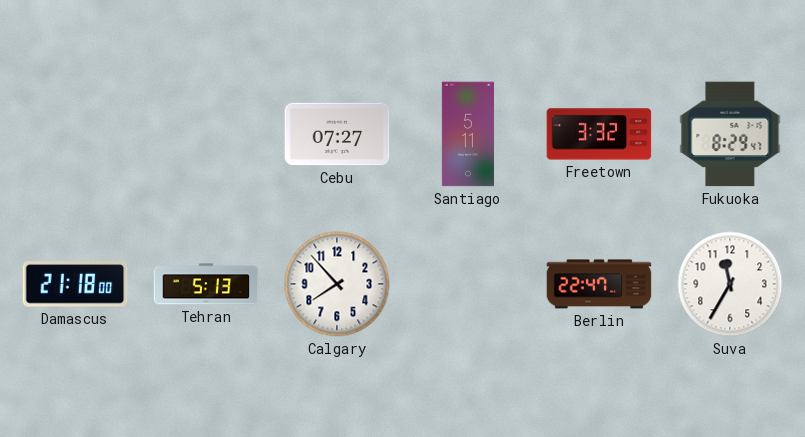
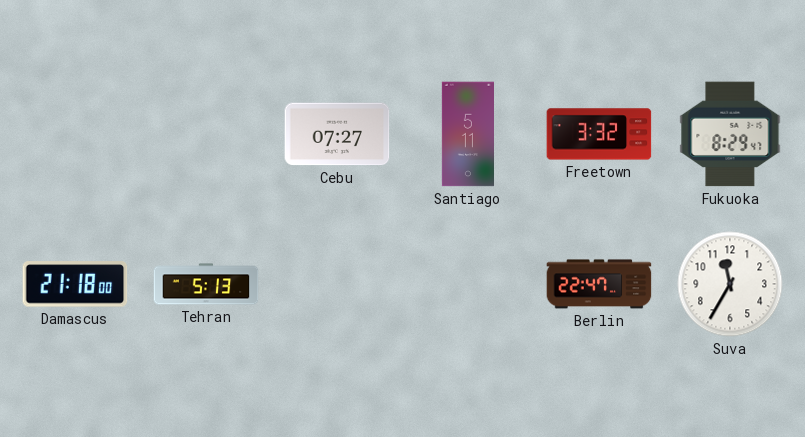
Calgary: 7:53 -> none
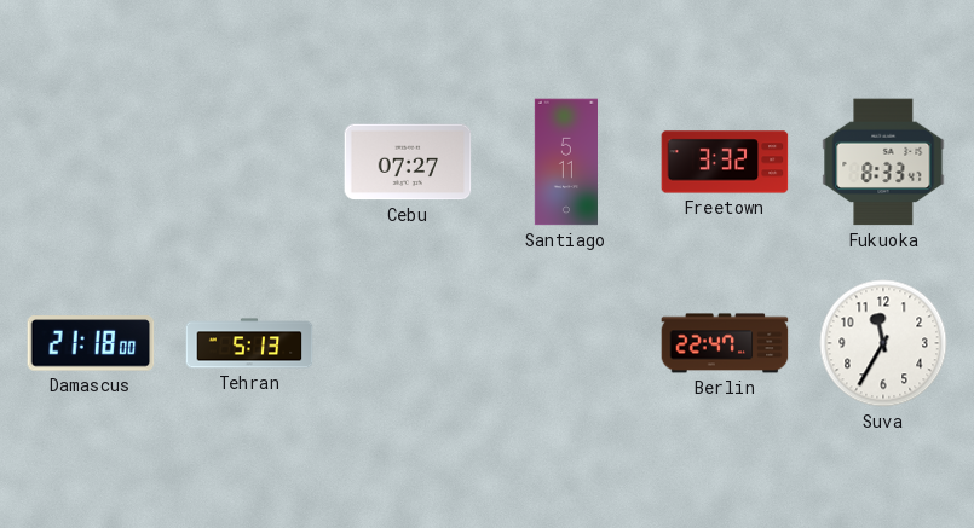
Fukuoka: 8:29 -> 8:33
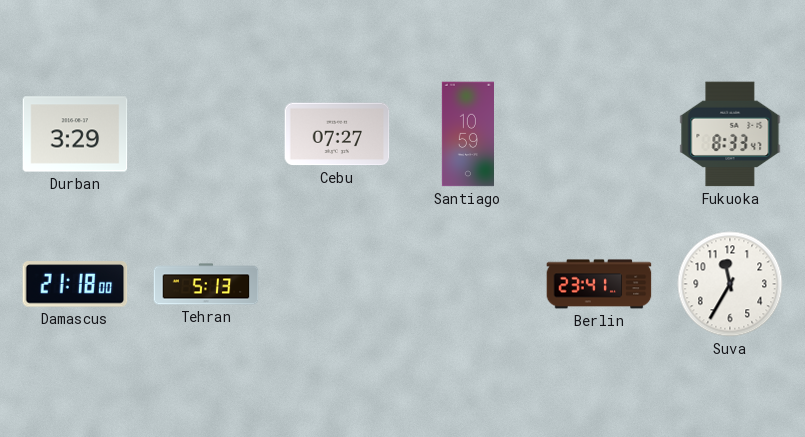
Durban: none -> 3:29
Santiago: 5:11 -> 10:59
Freetown: 3:32 -> none
Berlin: 22:47 -> 23:41
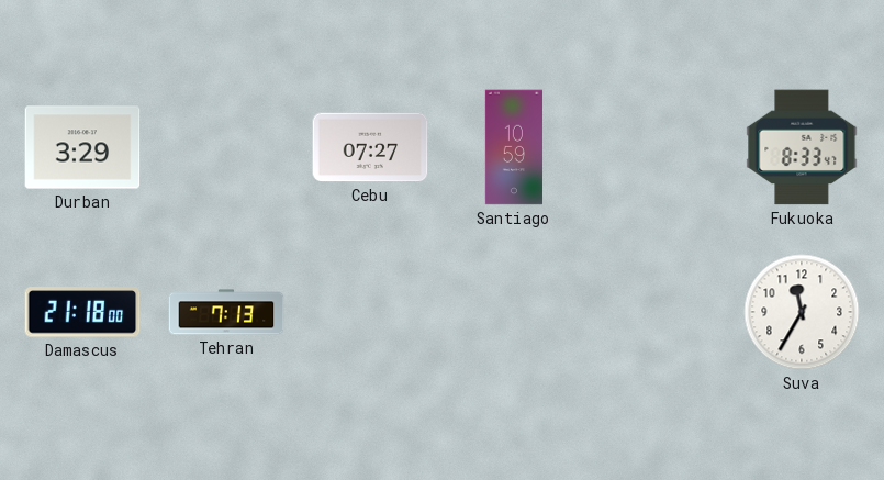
Tehran: 5:13 -> 7:13
Berlin: 23:41 -> none
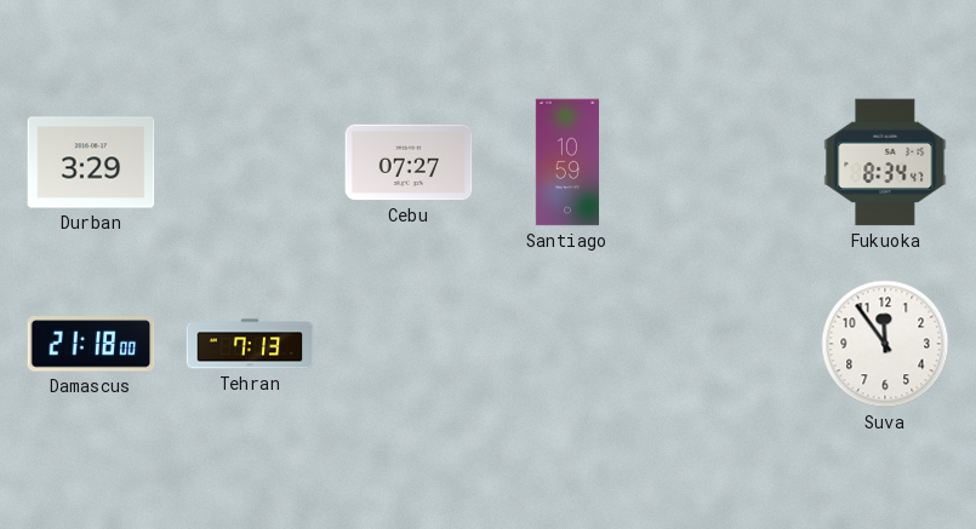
Fukuoka: 8:33 -> 8:34
Suva: 11:35 -> 11:54
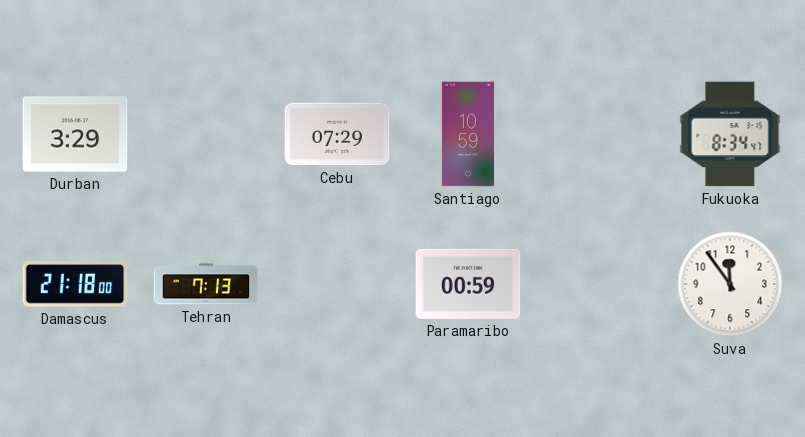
Cebu: 07:27 -> 07:29
Paramaribo: none -> 00:59
